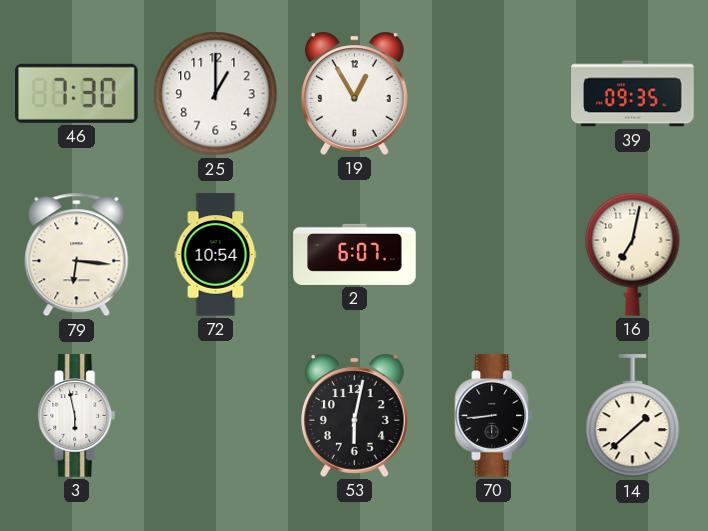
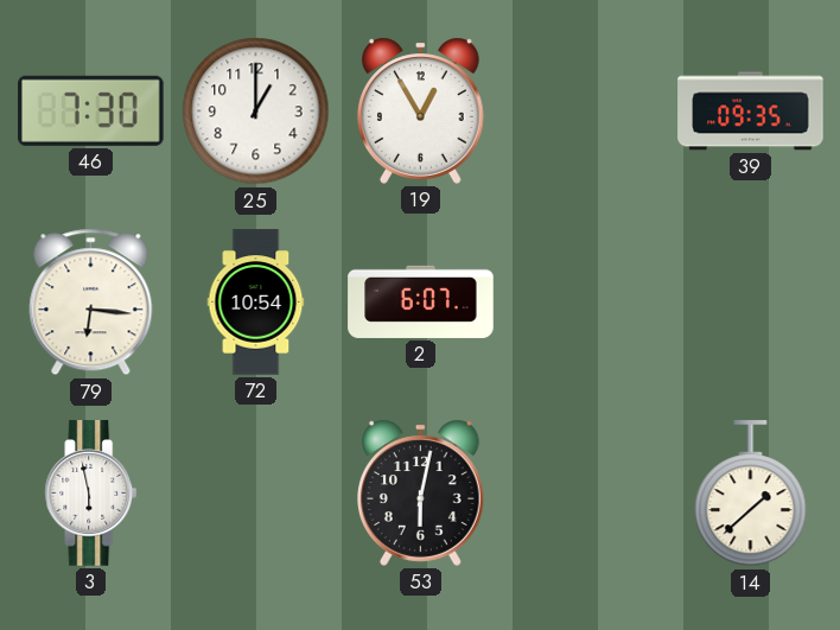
16: 7:02 -> none
70: 8:44 -> none
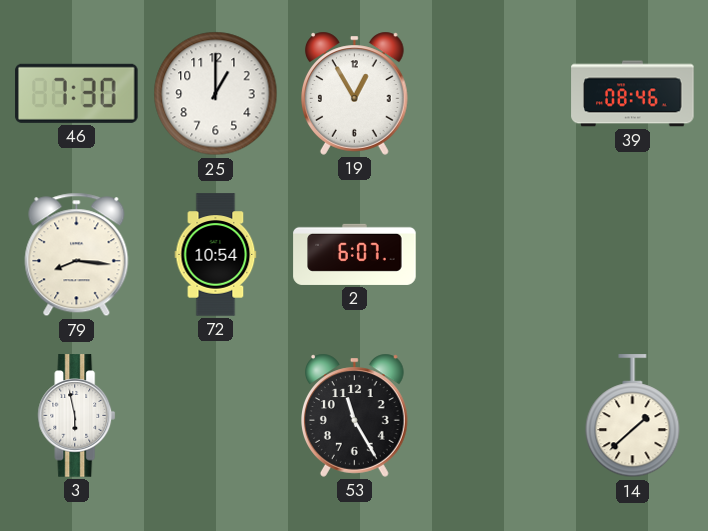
39: 09:35 -> 08:46
79: 6:16 -> 8:16
53: 6:02 -> 11:25
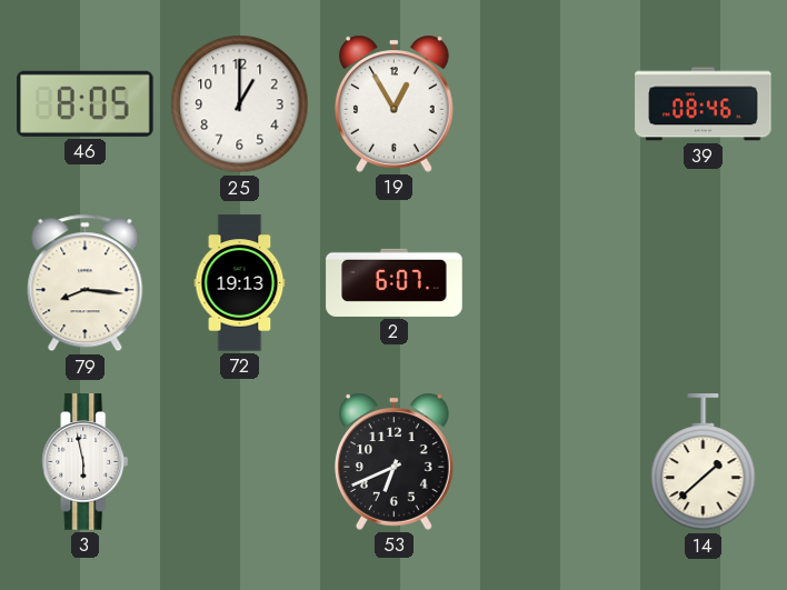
46: 7:30 -> 8:05
72: 10:54 -> 19:13
53: 11:25 -> 6:41
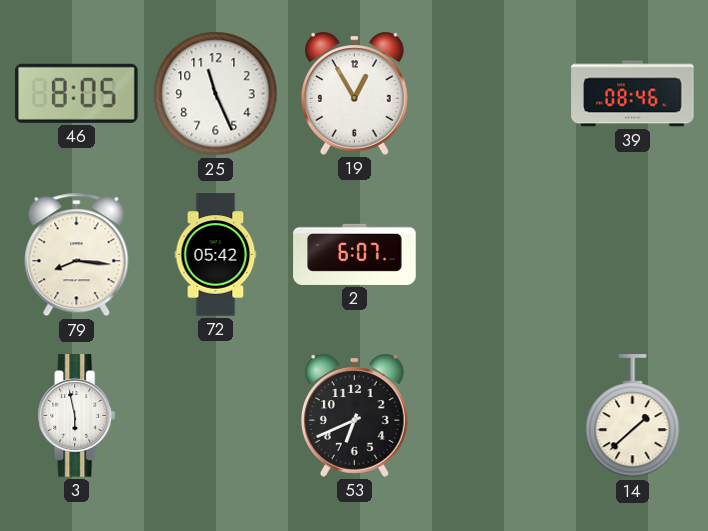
25: 1:00 -> 11:26
72: 19:13 -> 05:42
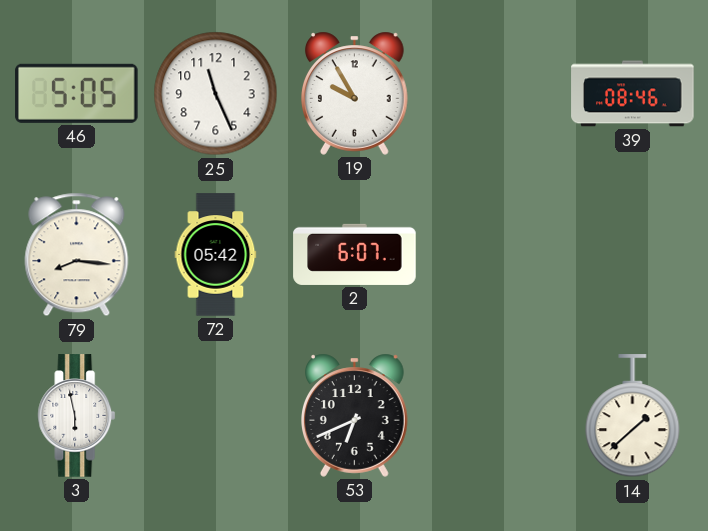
46: 8:05 -> 5:05
19: 12:55 -> 9:55
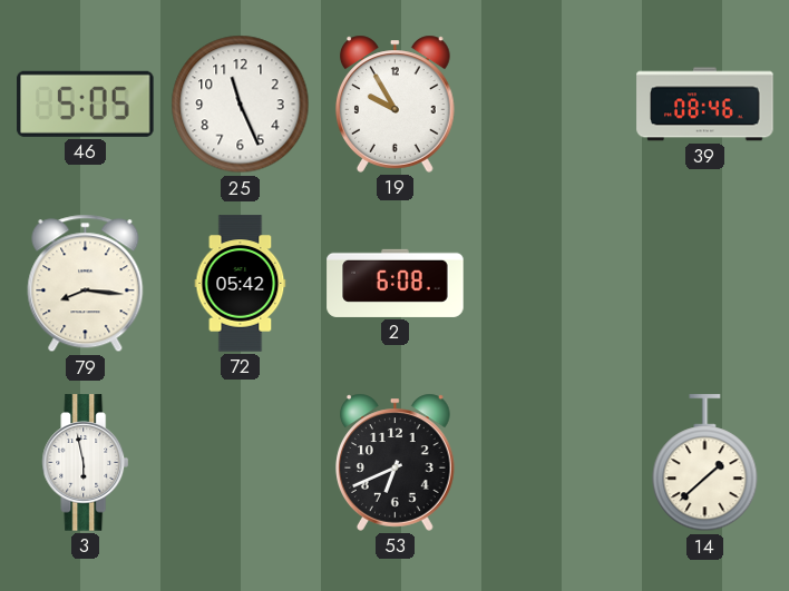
2: 6:07 -> 6:08
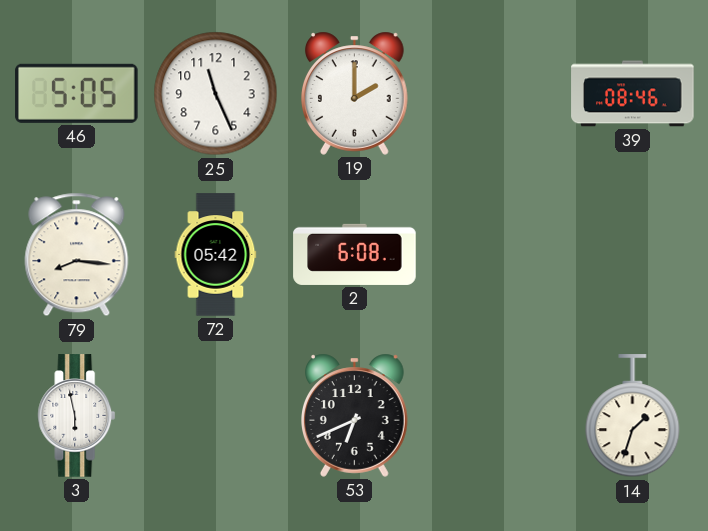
19: 9:55 -> 2:00
14: 1:38 -> 1:33
